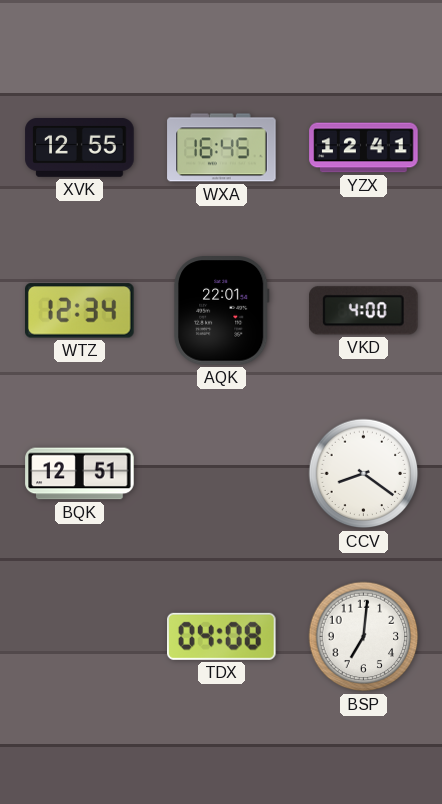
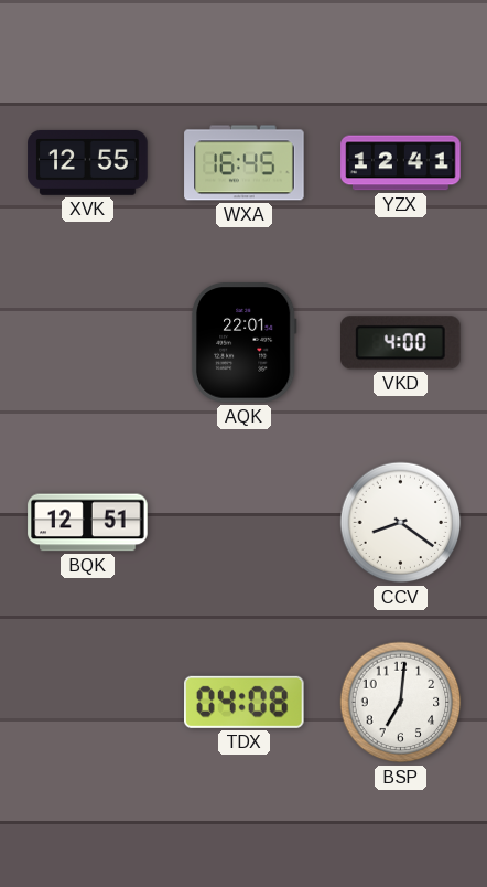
WTZ: 12:34 -> none
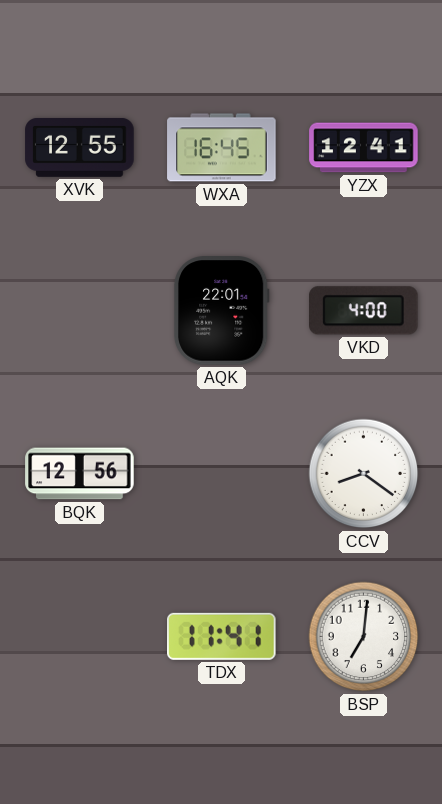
BQK: 12:51 -> 12:56
TDX: 04:08 -> 11:41
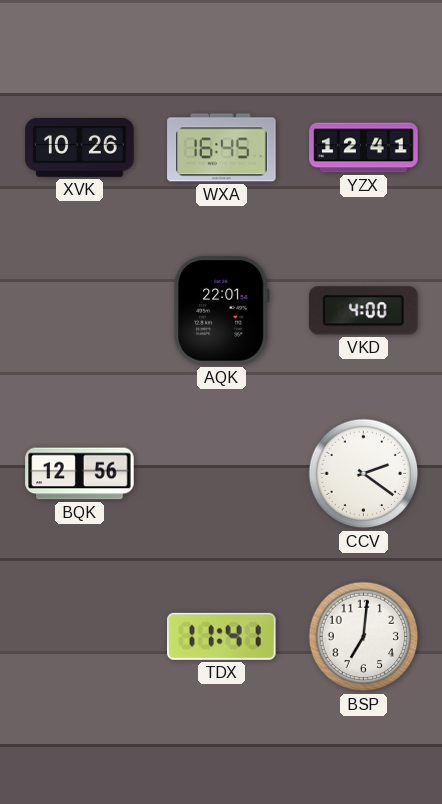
XVK: 12:55 -> 10:26
CCV: 8:21 -> 2:21
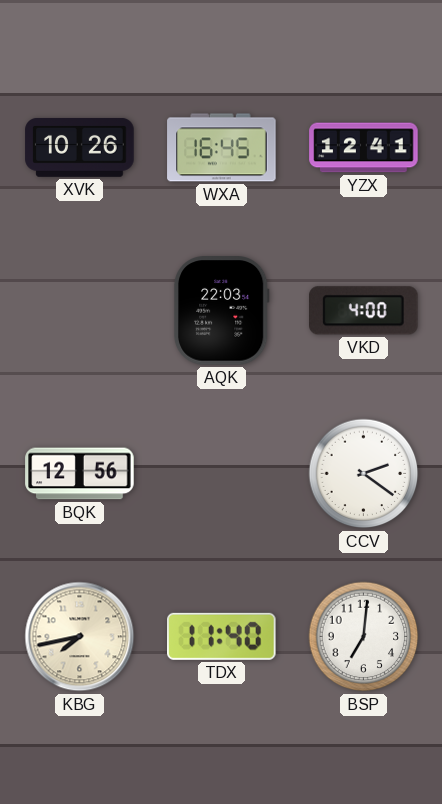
AQK: 22:01 -> 22:03
KBG: none -> 7:43
TDX: 11:41 -> 11:40
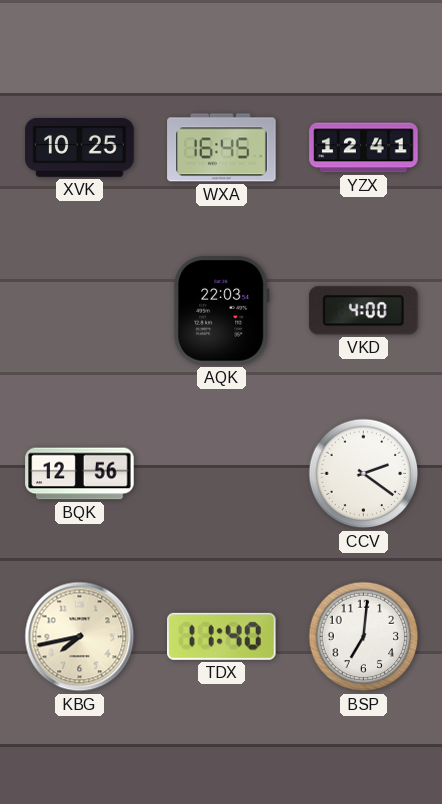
XVK: 10:26 -> 10:25
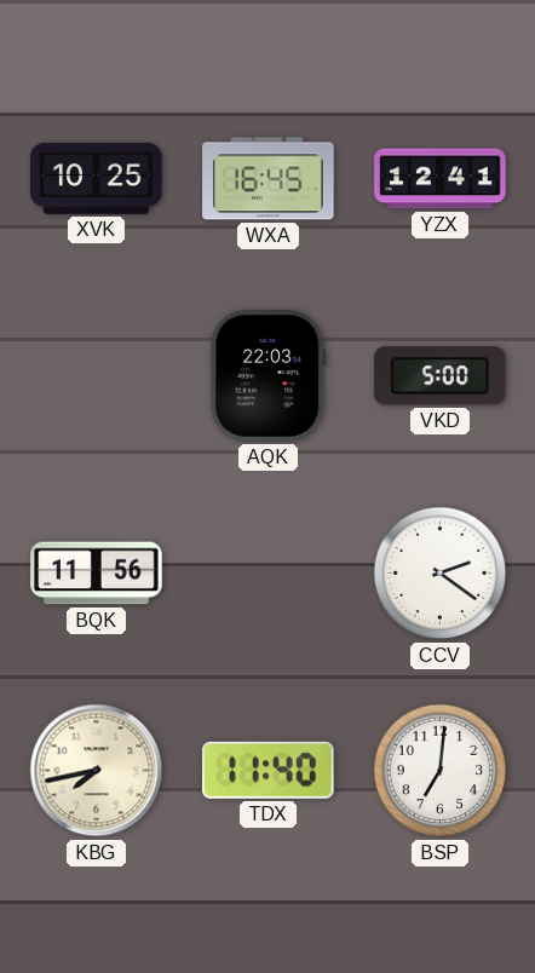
VKD: 4:00 -> 5:00
BQK: 12:56 -> 11:56
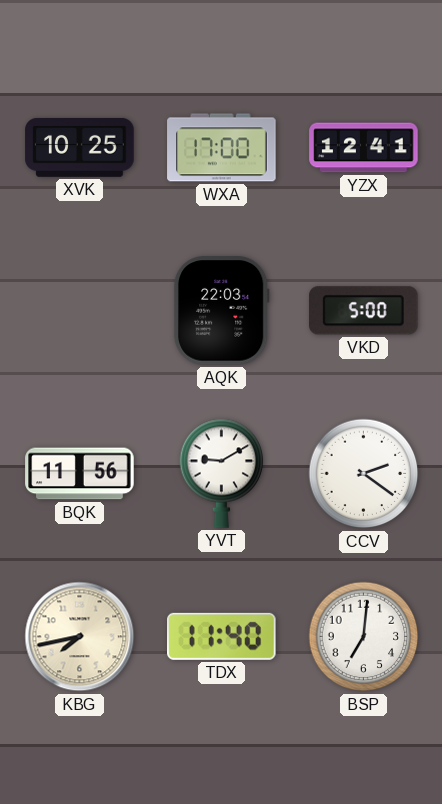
WXA: 16:45 -> 17:00
YVT: none -> 9:10
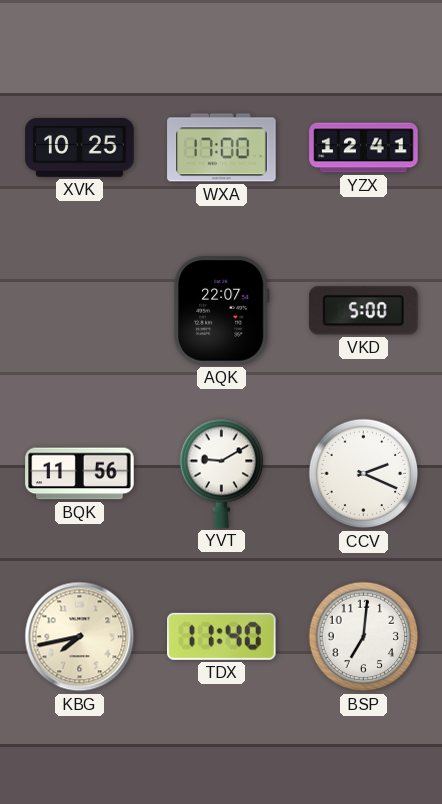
AQK: 22:03 -> 22:07
CCV: 2:21 -> 2:19
